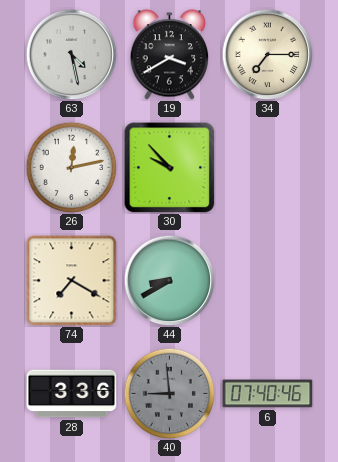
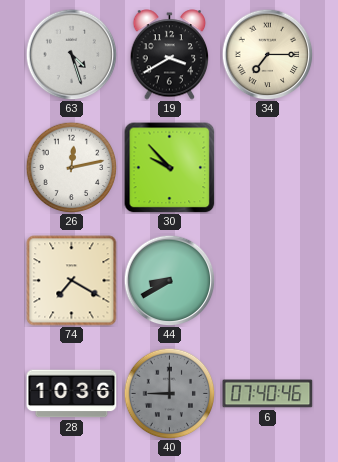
63: 4:28 -> 4:27
28: 3:36 -> 10:36
40: 8:59 -> 9:00
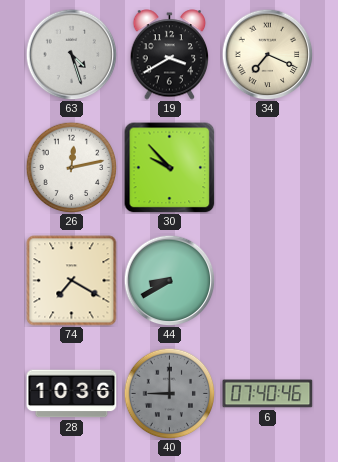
34: 7:15 -> 7:19
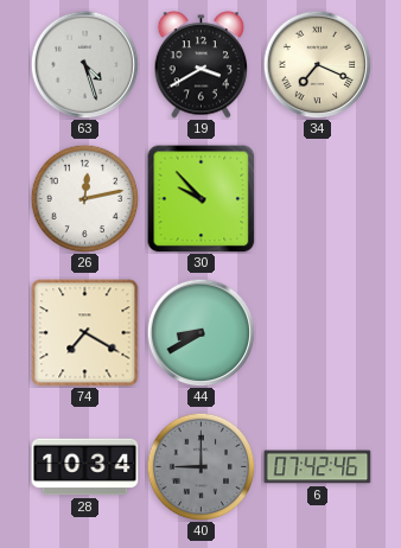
28: 10:36 -> 10:34
6: 07:40 -> 07:42
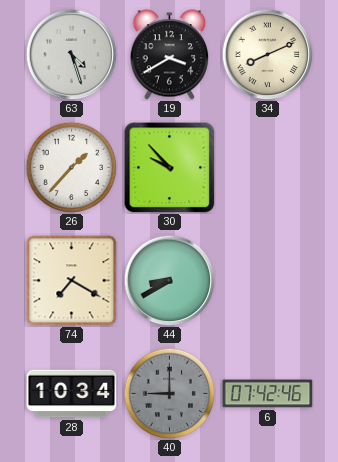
34: 7:19 -> 8:11
26: 12:13 -> 1:37
